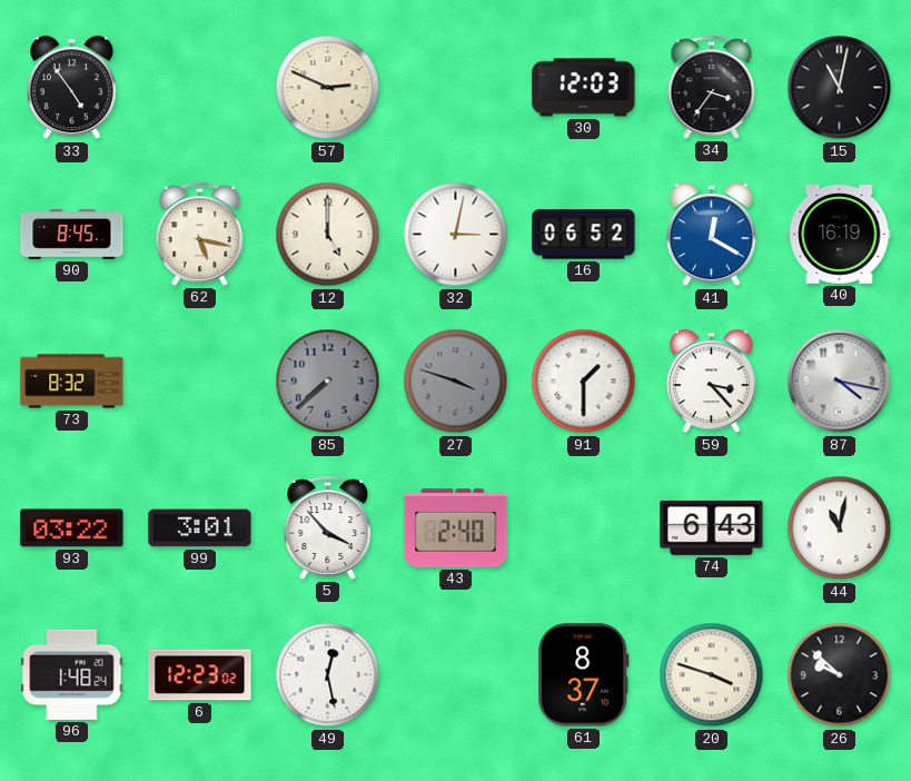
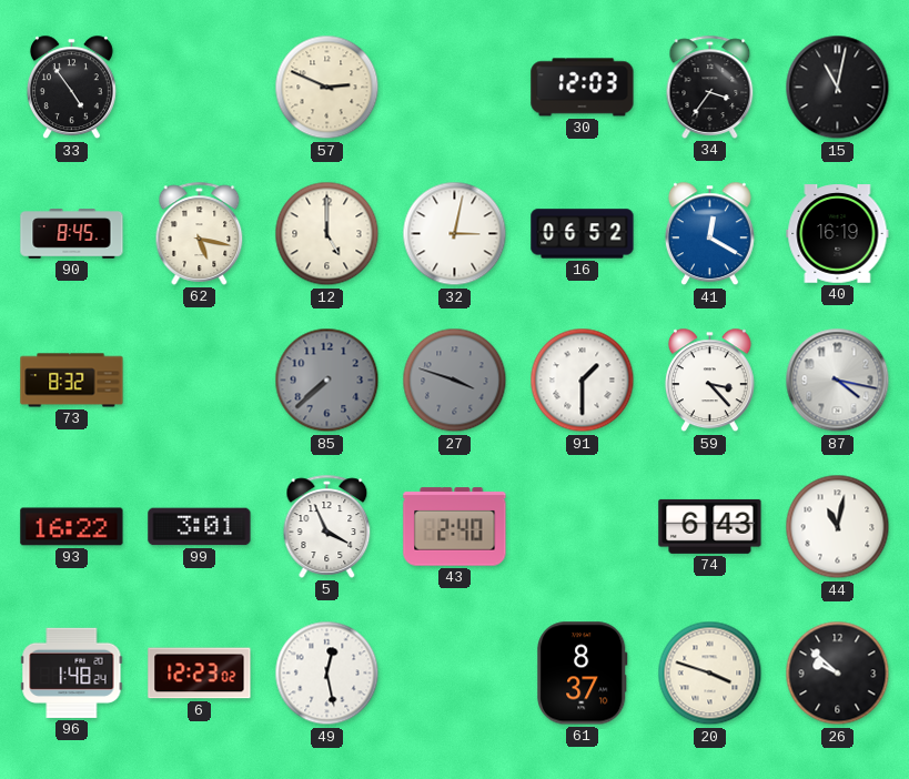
93: 03:22 -> 16:22
5: 3:53 -> 3:56
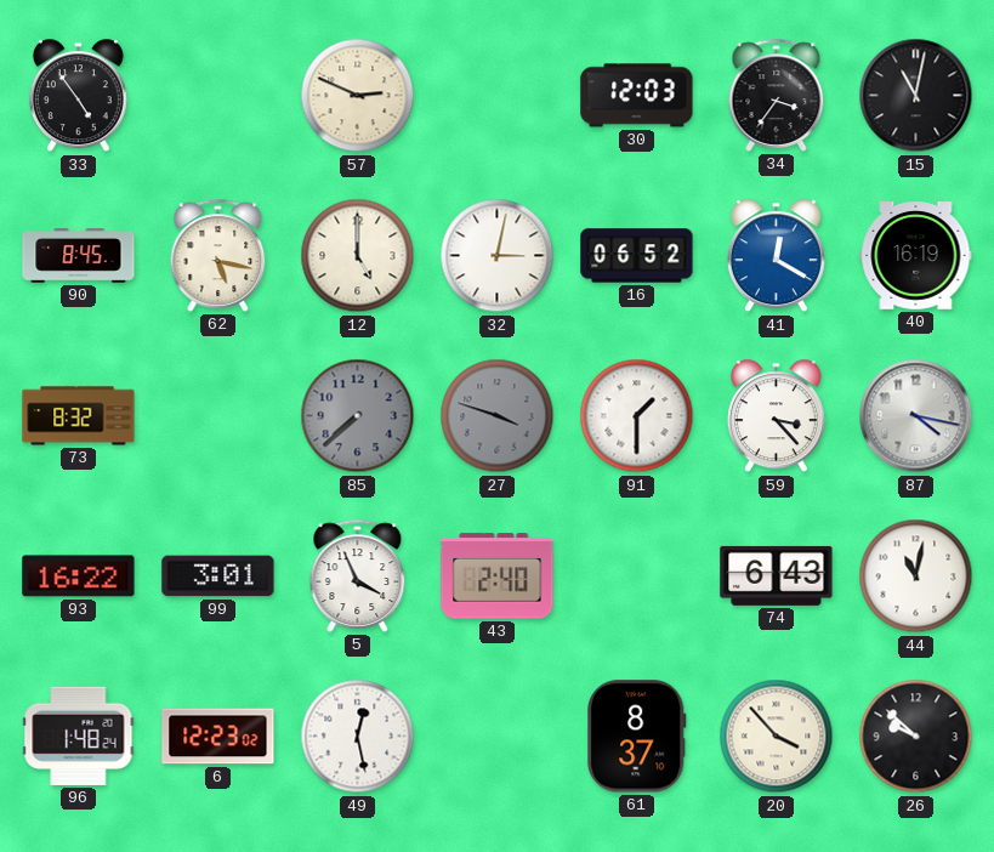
20: 3:48 -> 3:53
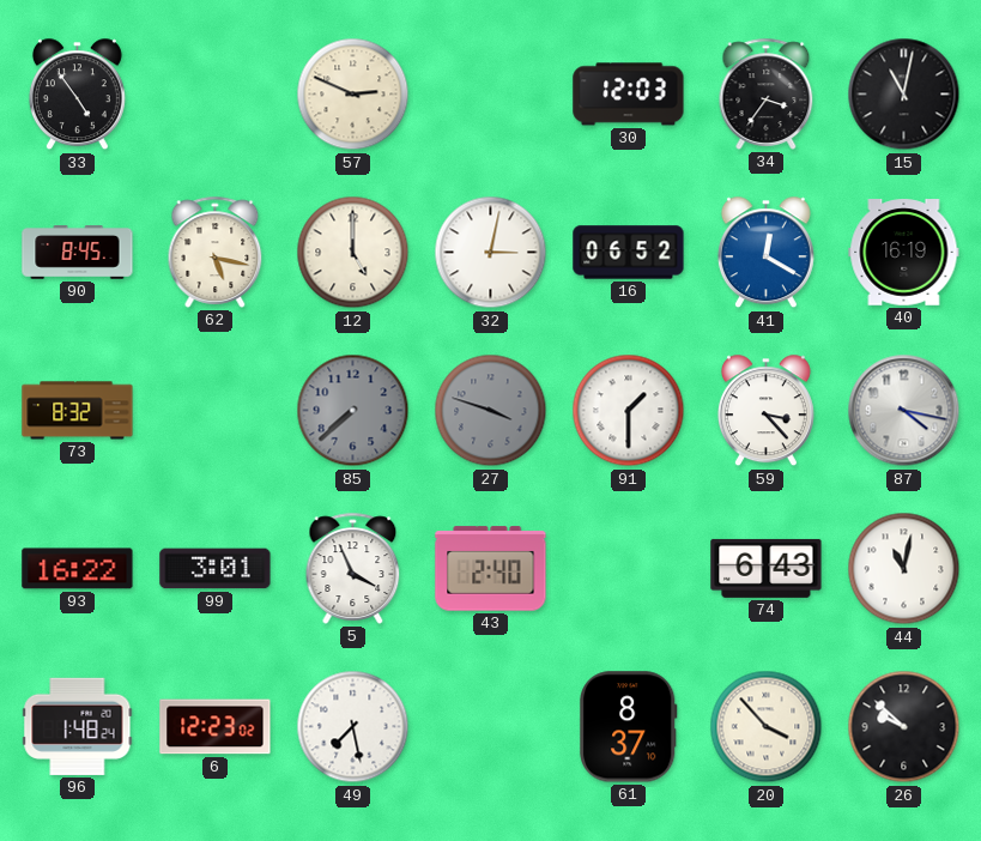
49: 12:28 -> 7:28
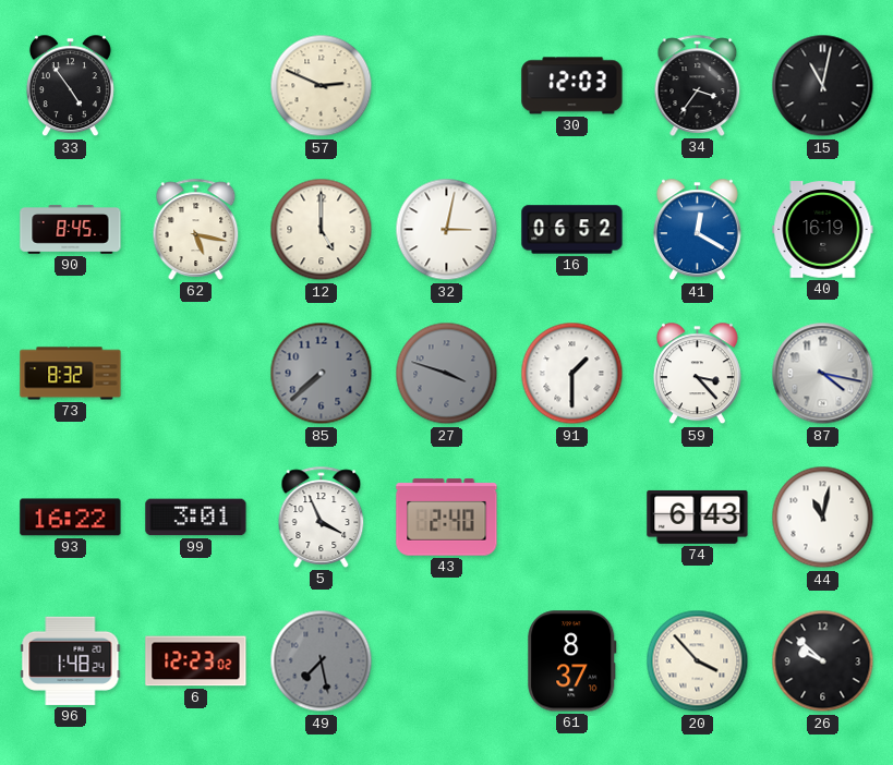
49 dial: white -> grey
